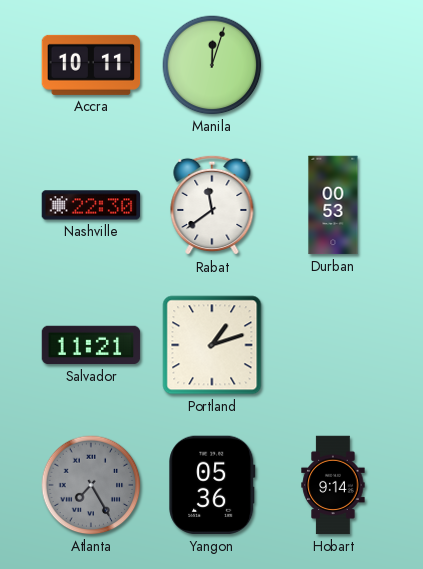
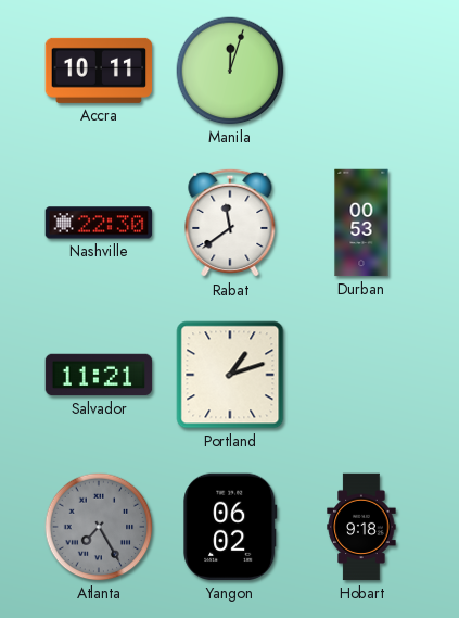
Yangon: 05:36 -> 06:02
Hobart: 9:14 -> 9:18
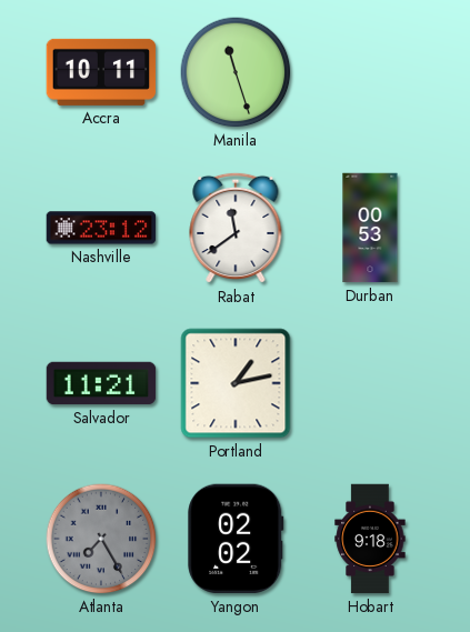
Manila: 12:03 -> 11:27
Nashville: 22:30 -> 23:12
Portland: 1:12 -> 1:13
Yangon: 06:02 -> 02:02
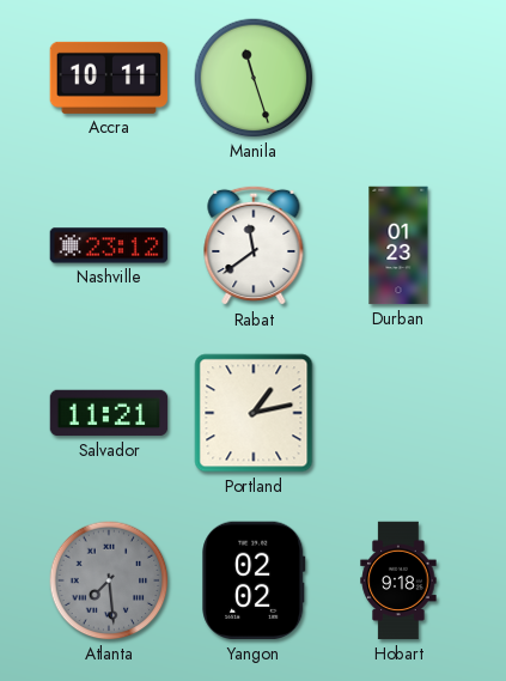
Durban: 00:53 -> 01:23
Atlanta: 7:25 -> 7:29
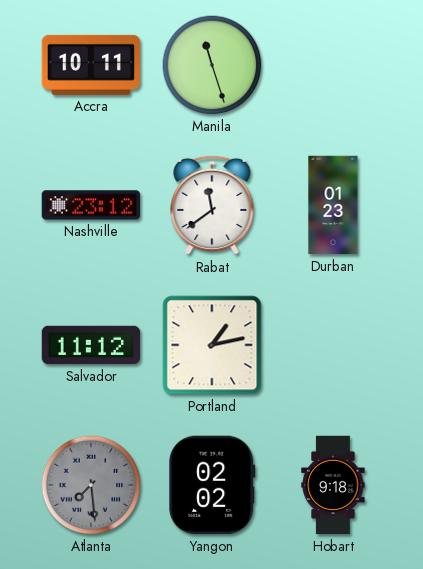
Salvador: 11:21 -> 11:12
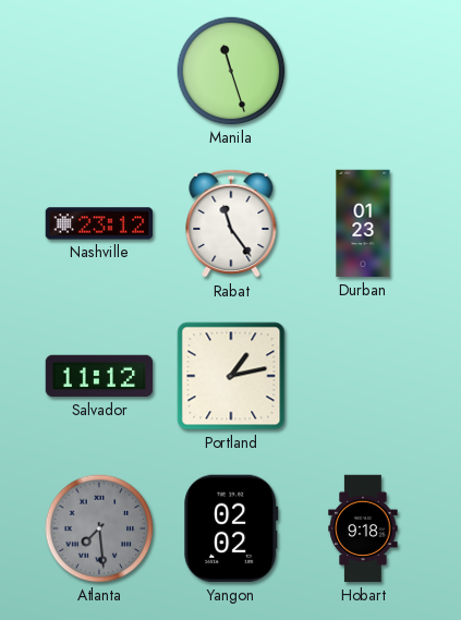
Accra: 10:11 -> none
Rabat: 11:39 -> 11:24
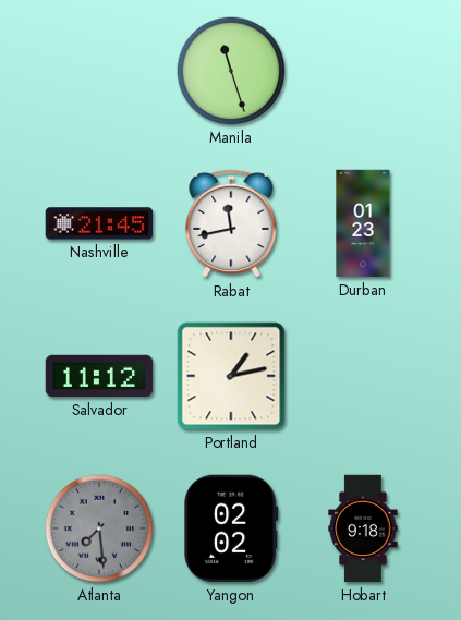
Nashville: 23:12 -> 21:45
Rabat: 11:24 -> 11:43
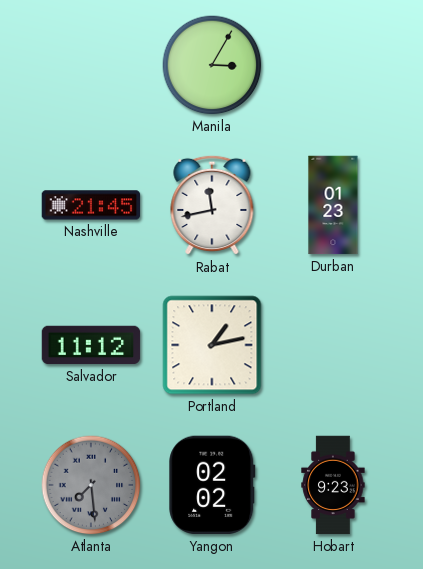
Manila: 11:27 -> 3:05
Hobart: 9:18 -> 9:23
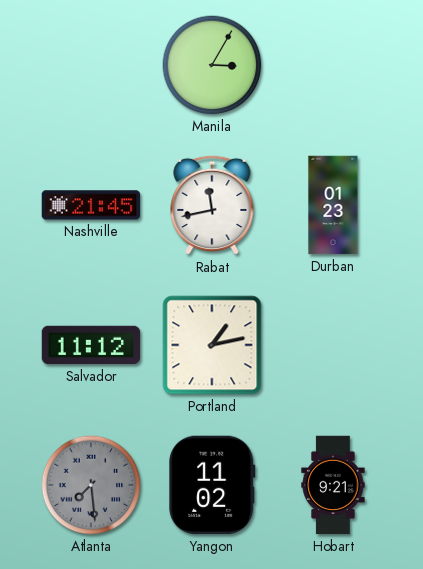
Yangon: 02:02 -> 11:02
Hobart: 9:23 -> 9:21
